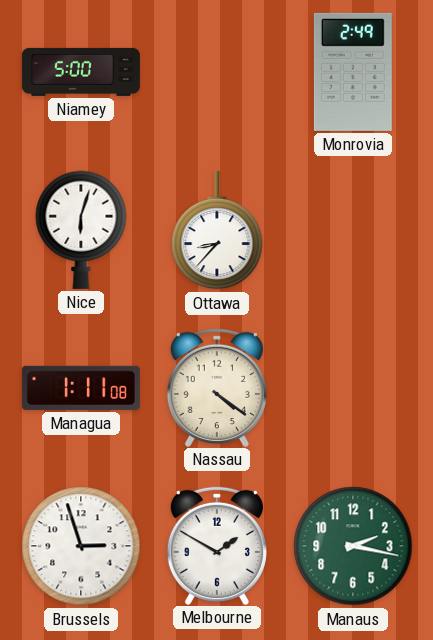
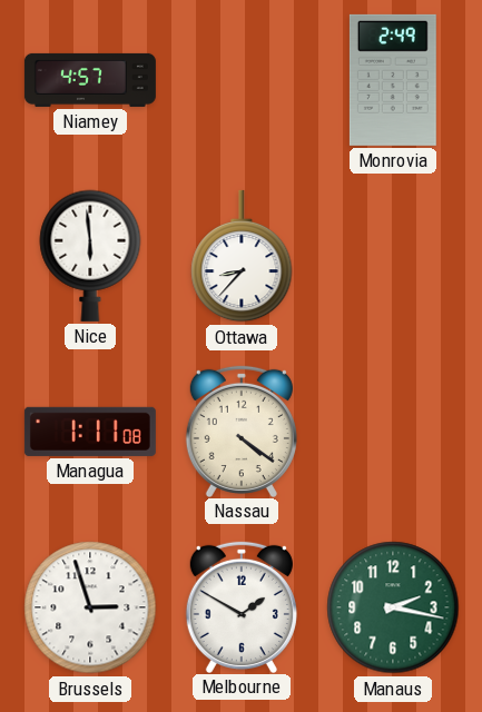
Niamey: 5:00 -> 4:57
Nice: 6:03 -> 5:59
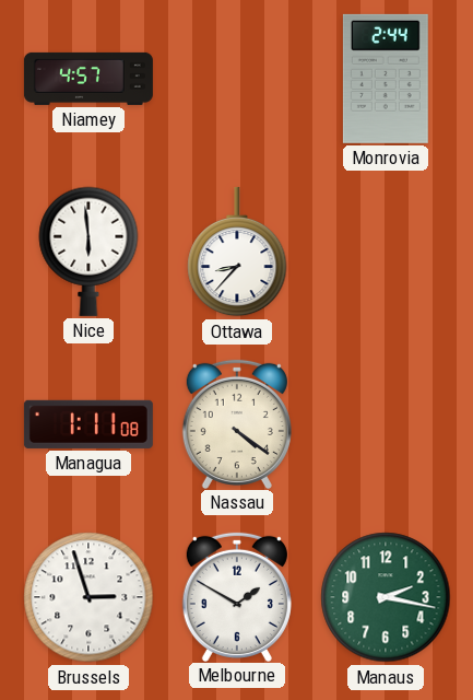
Monrovia: 2:49 -> 2:44
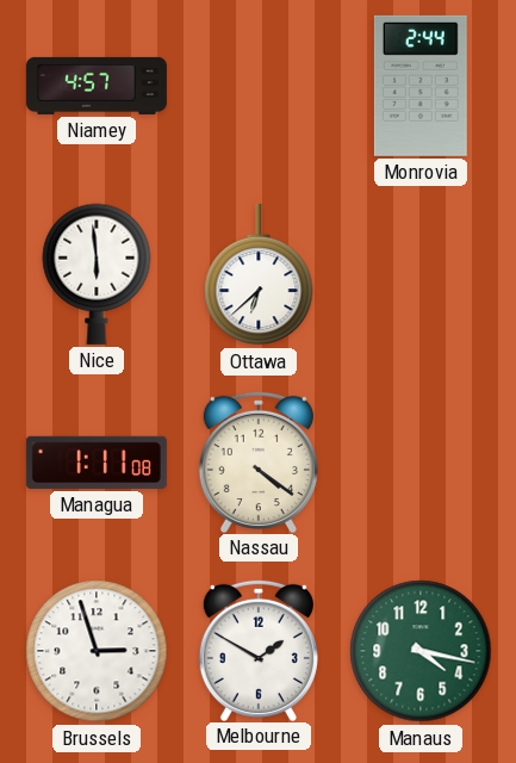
Ottawa: 8:37 -> 6:38
Manaus: 2:17 -> 4:17
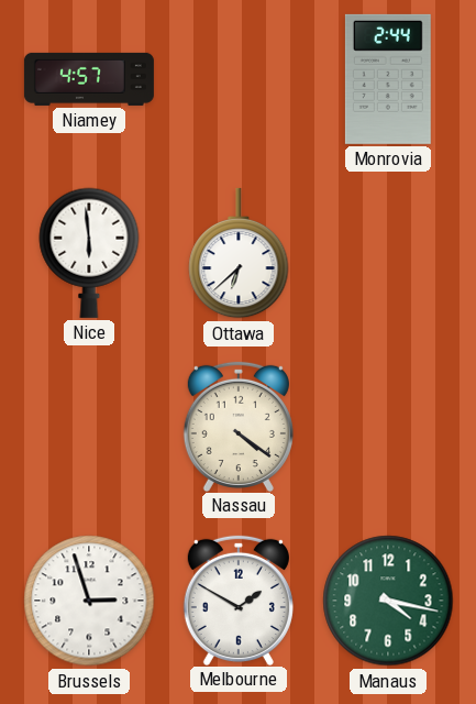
Managua: 1:11 -> none
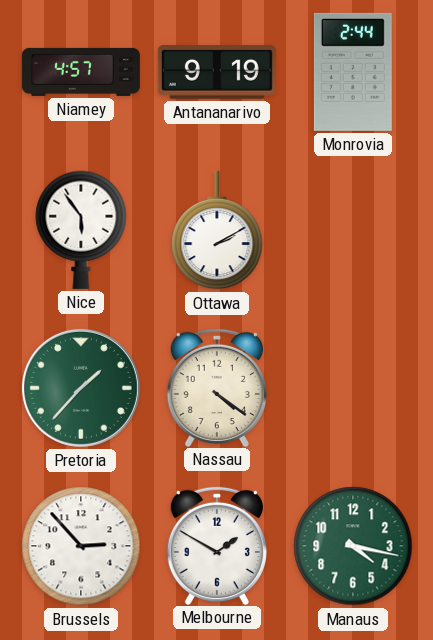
Antananarivo: none -> 9:19
Nice: 5:59 -> 5:54
Ottawa: 6:38 -> 2:10
Pretoria: none -> 1:37
Brussels: 2:57 -> 2:53
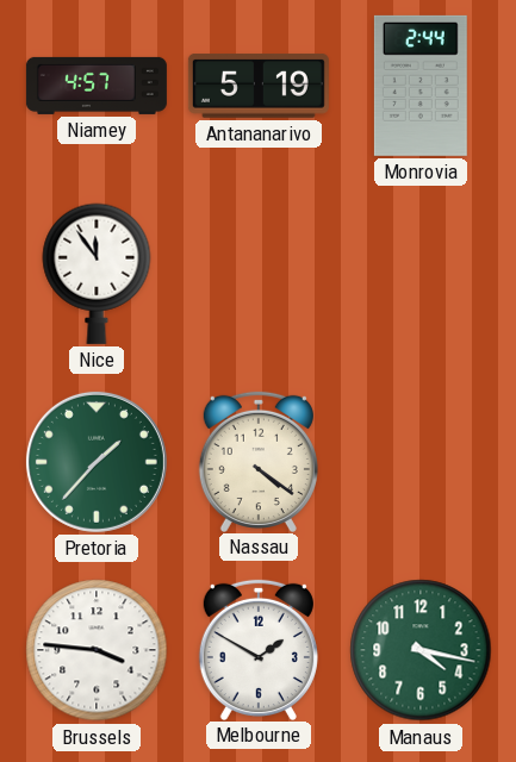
Antananarivo: 9:19 -> 5:19
Nice: 5:54 -> 11:54
Ottawa: 2:10 -> none
Brussels: 2:53 -> 3:46
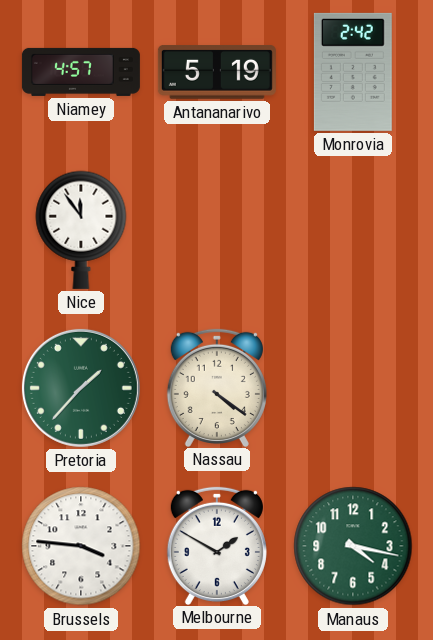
Monrovia: 2:44 -> 2:42
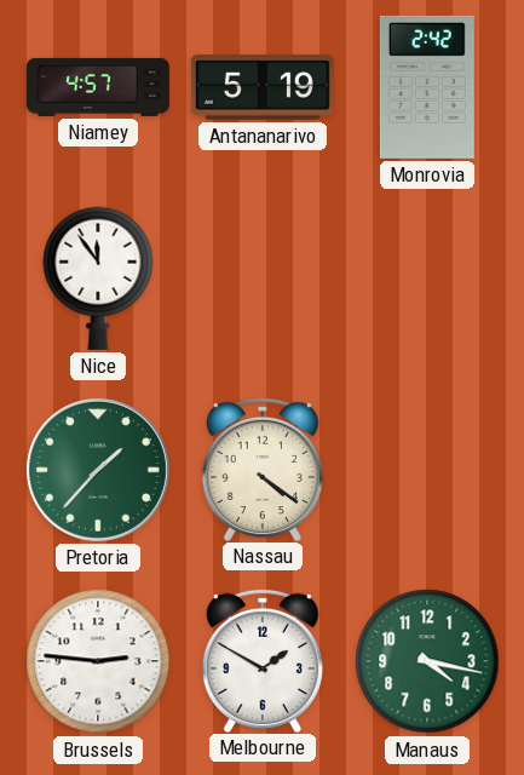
Brussels: 3:46 -> 2:46
